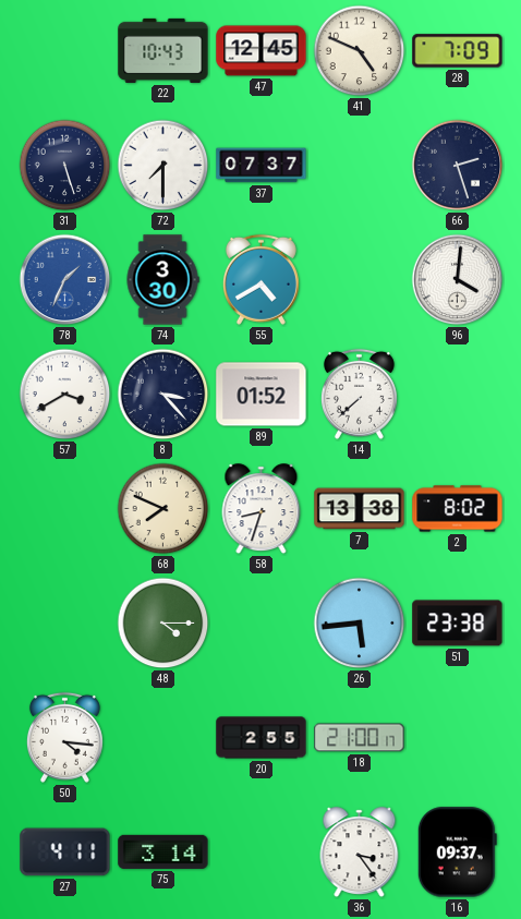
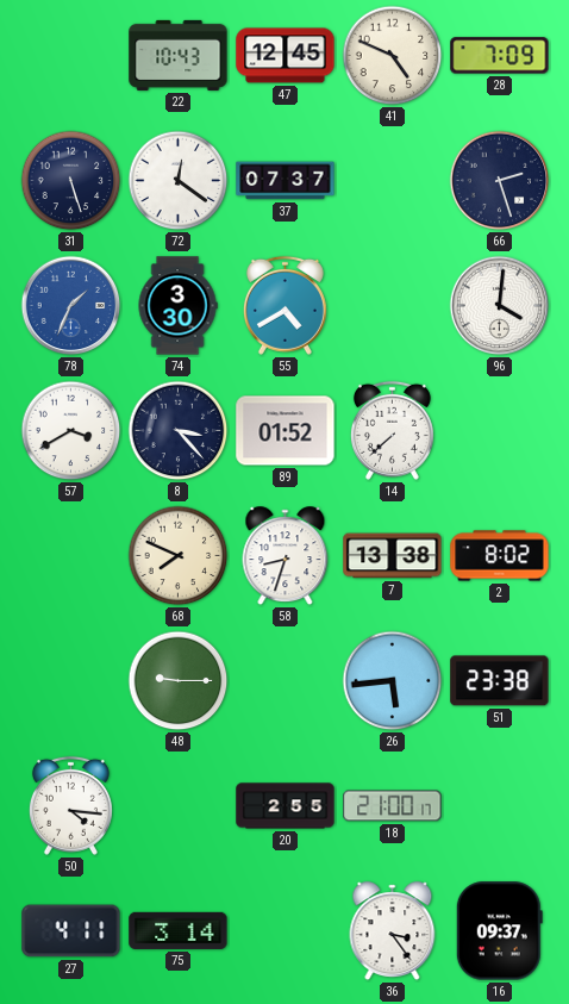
72: 7:30 -> 12:21
48: 4:15 -> 9:15
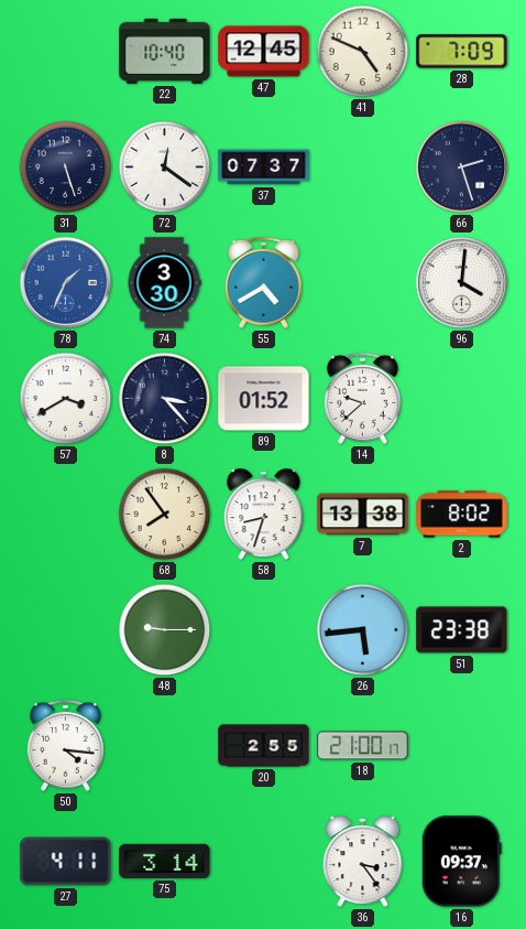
22: 10:43 -> 10:40
14: 7:38 -> 9:38
68: 7:49 -> 7:54
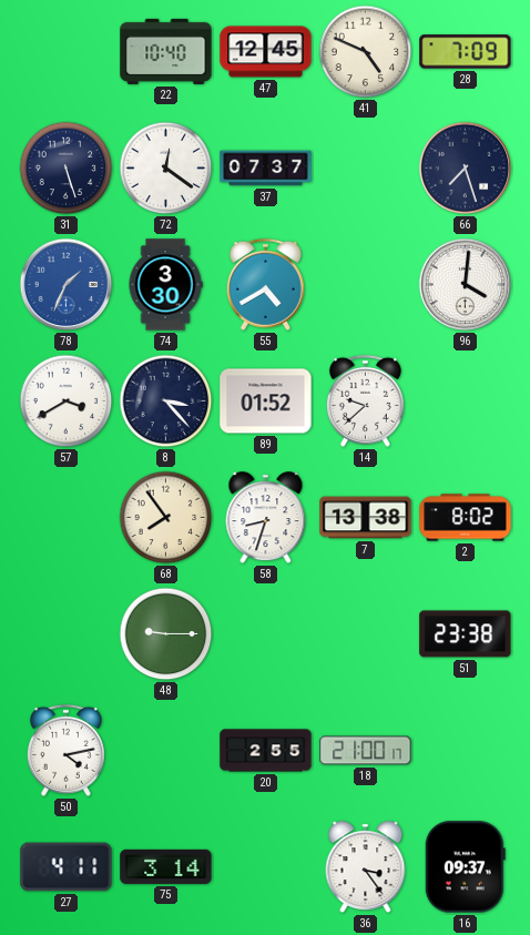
66: 2:27 -> 7:27
26: 5:44 -> none
50: 4:16 -> 4:13
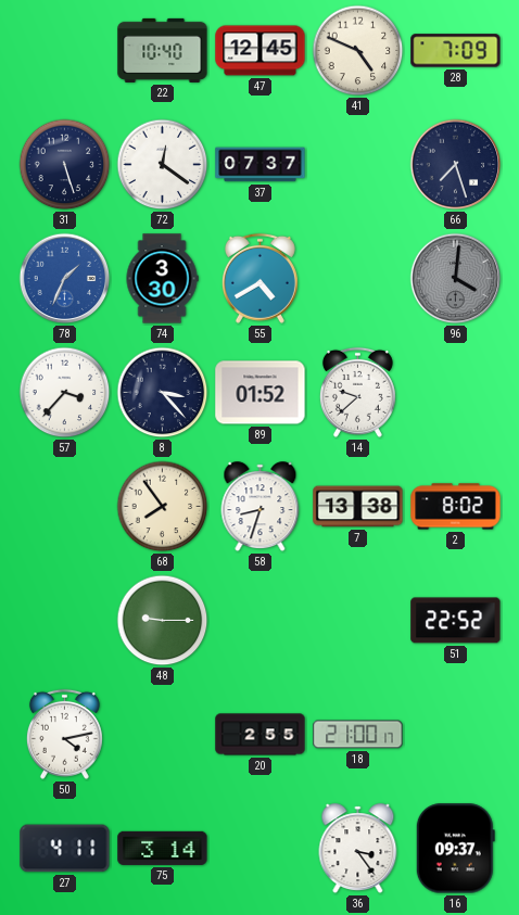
96 dial: white -> grey
57: 3:40 -> 3:37
51: 23:38 -> 22:52
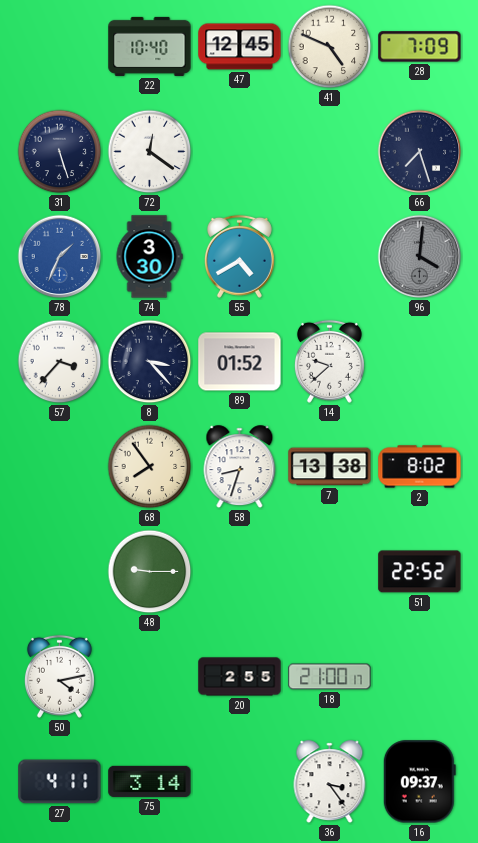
37: 07:37 -> none
